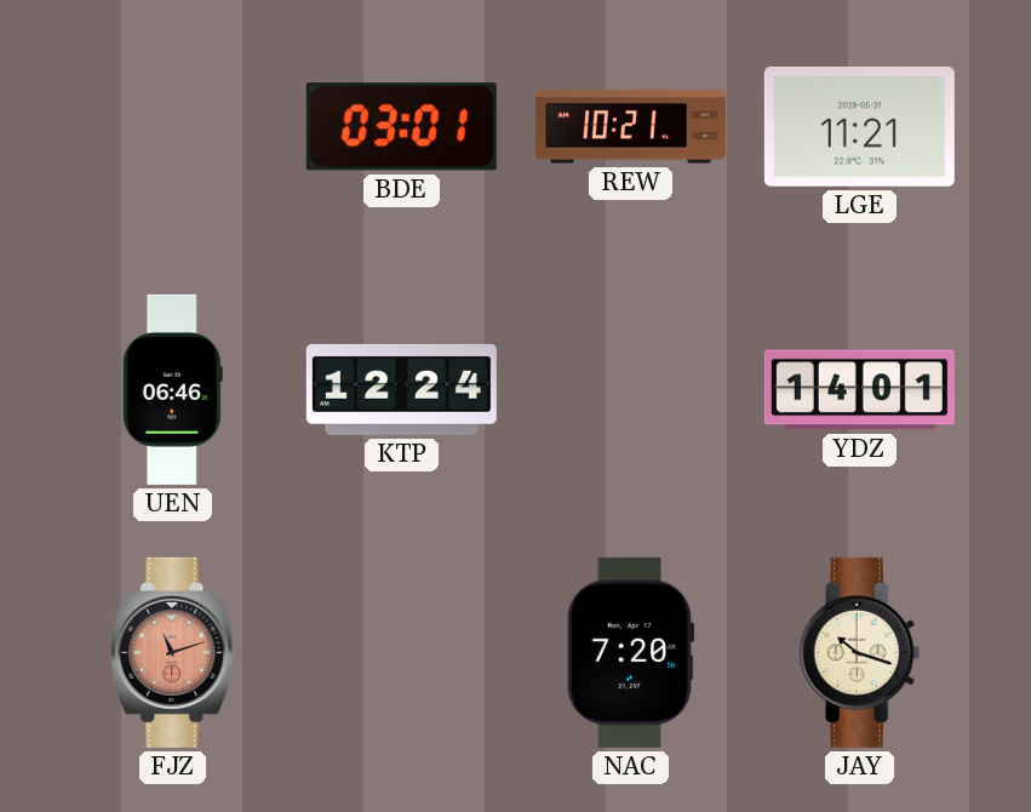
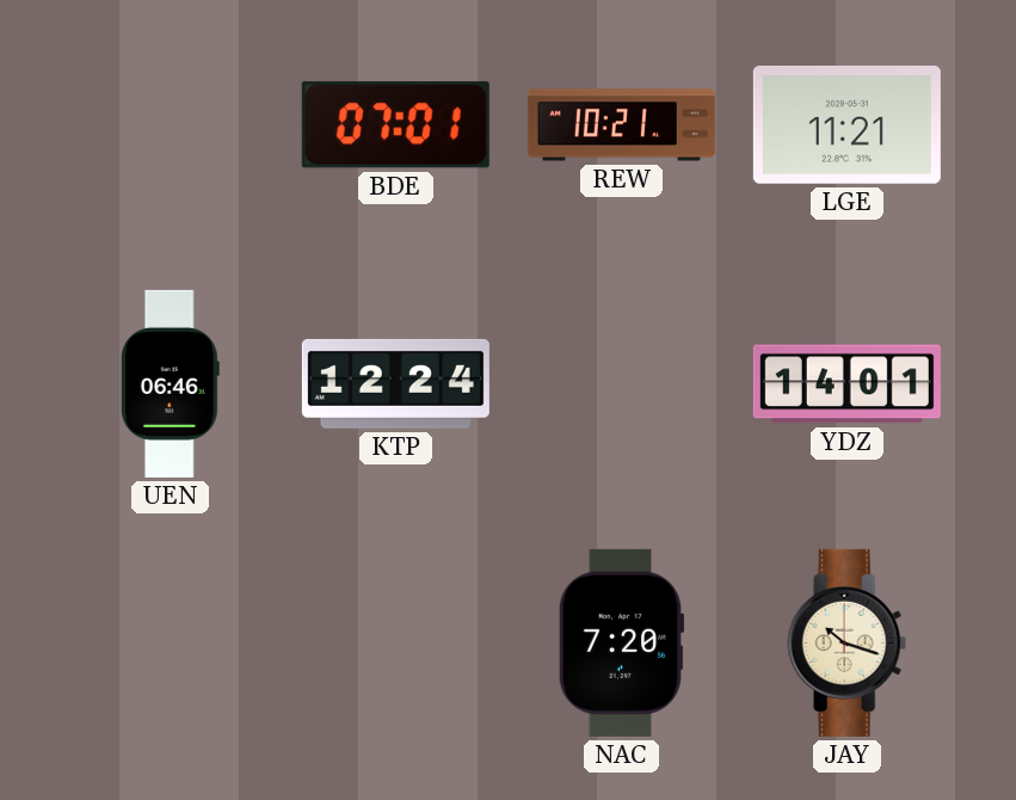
BDE: 03:01 -> 07:01
FJZ: 11:12 -> none
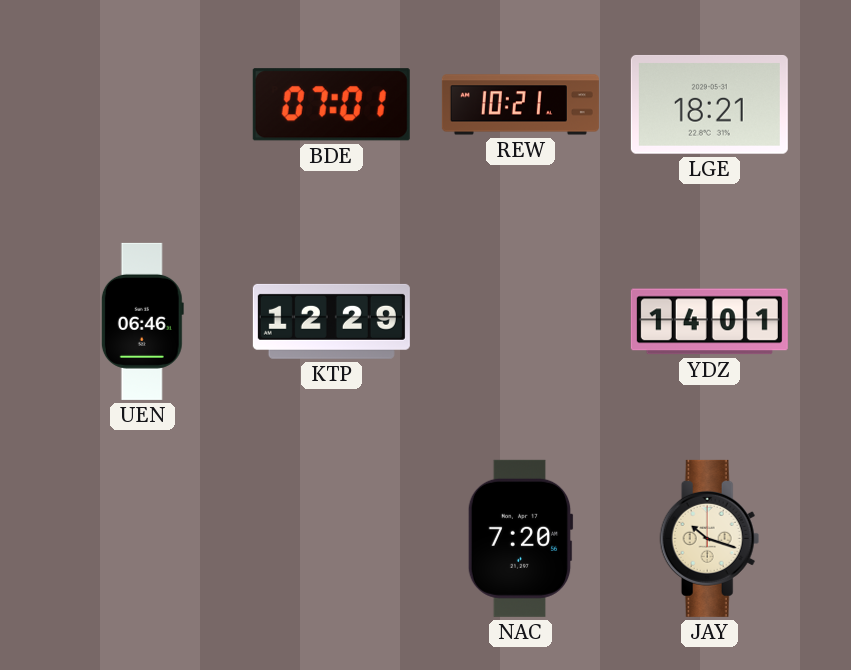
LGE: 11:21 -> 18:21
KTP: 12:24 -> 12:29
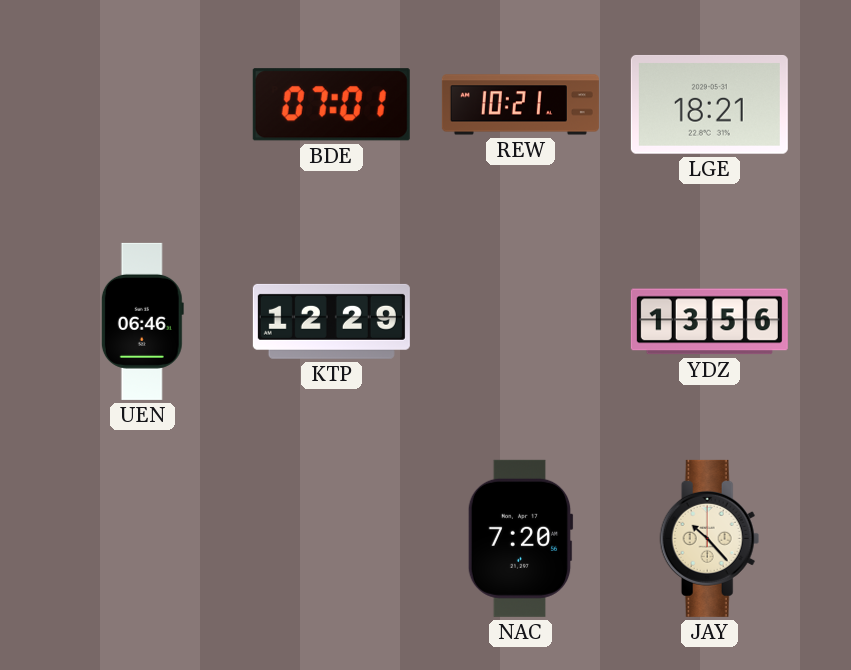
YDZ: 14:01 -> 13:56
JAY: 10:18 -> 10:23
